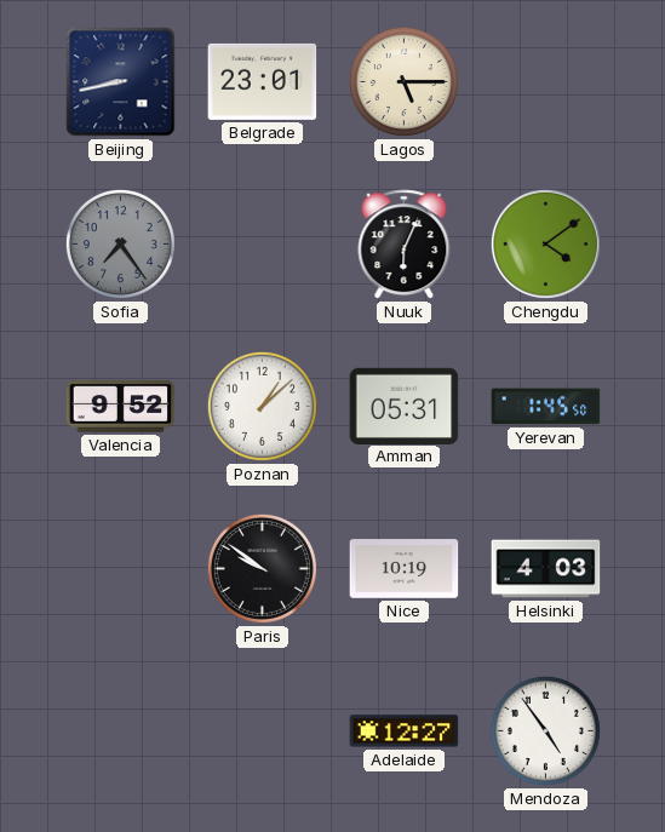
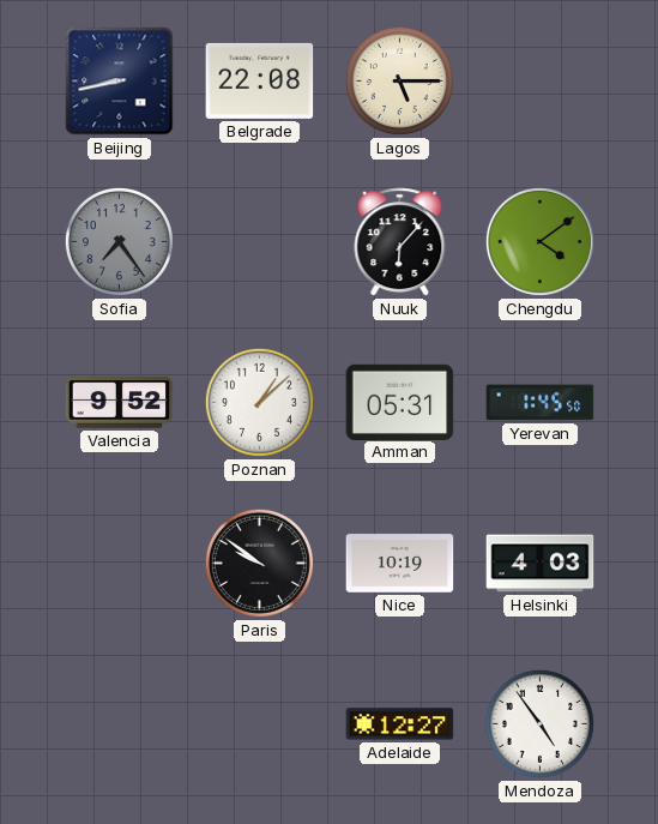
Belgrade: 23:01 -> 22:08
Nuuk: 6:04 -> 6:07
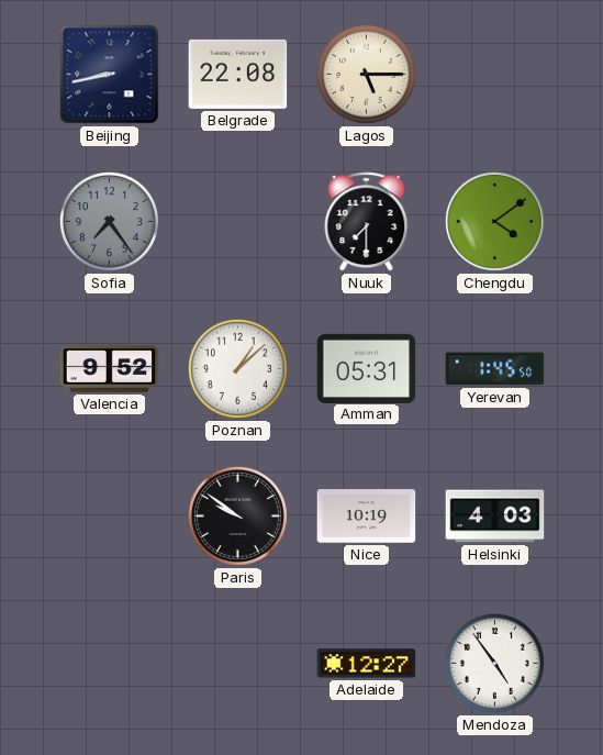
Nuuk: 6:07 -> 7:30
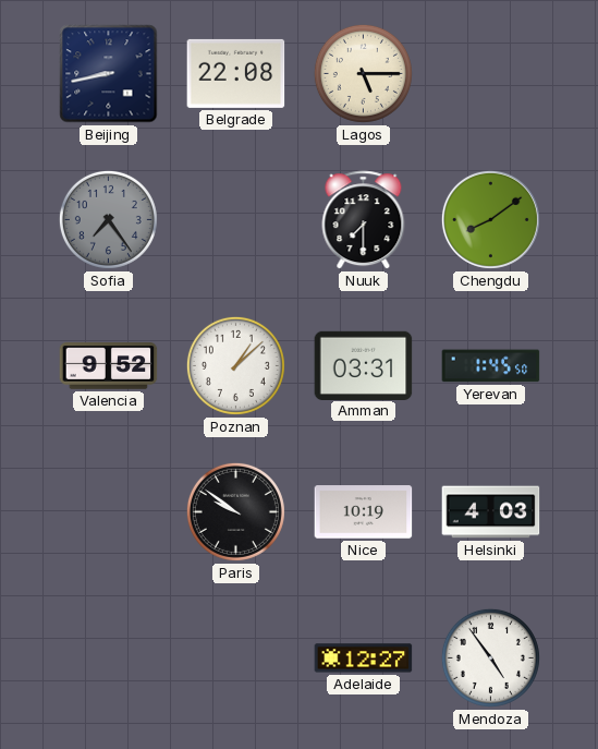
Chengdu: 4:09 -> 8:09
Amman: 05:31 -> 03:31
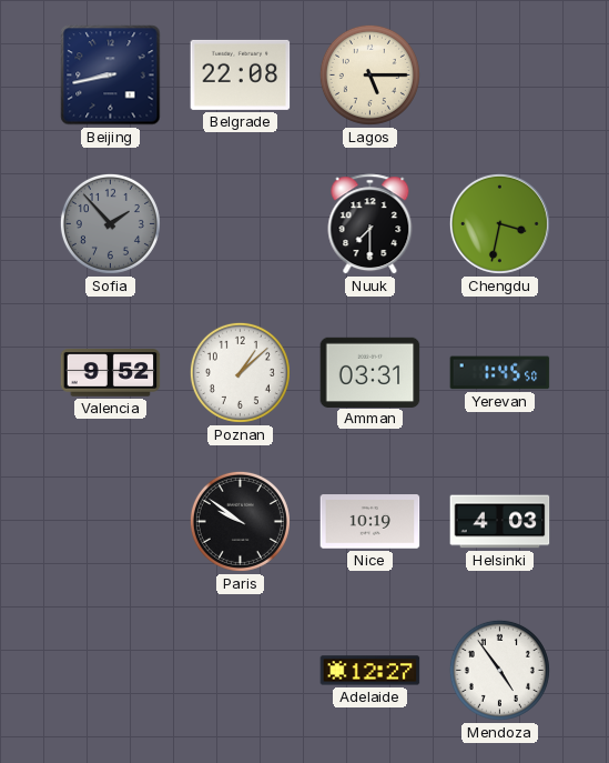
Sofia: 7:24 -> 1:53
Chengdu: 8:09 -> 3:32
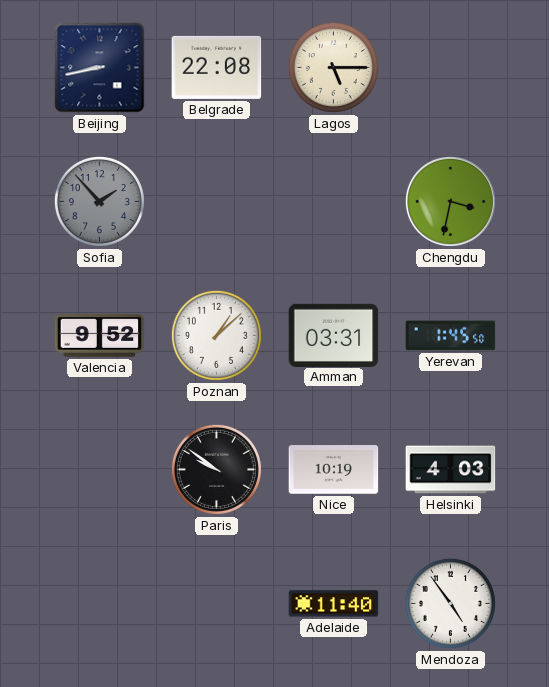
Nuuk: 7:30 -> none
Adelaide: 12:27 -> 11:40
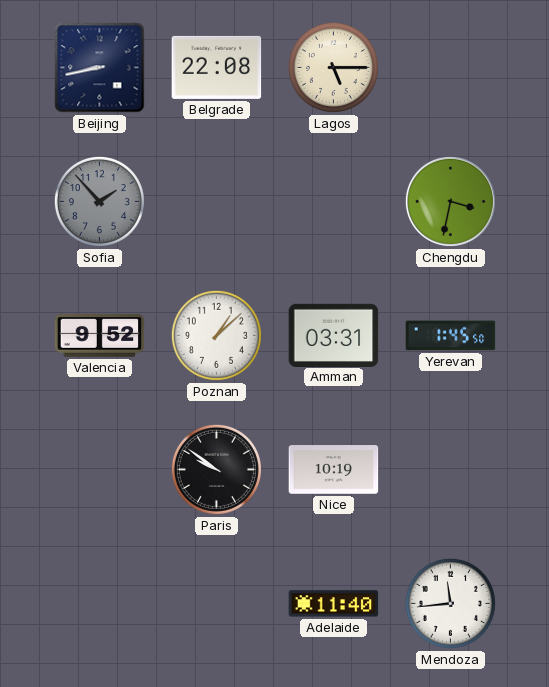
Helsinki: 4:03 -> none
Mendoza: 4:54 -> 11:44
